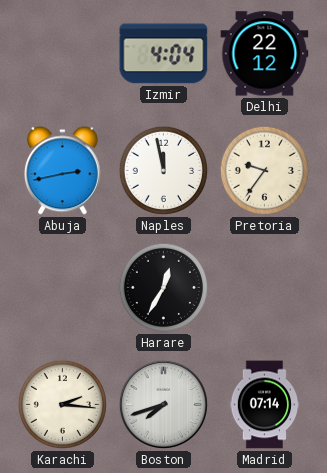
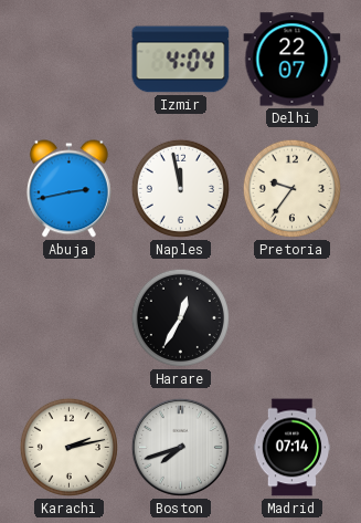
Delhi: 22:12 -> 22:07
Karachi: 2:16 -> 2:13
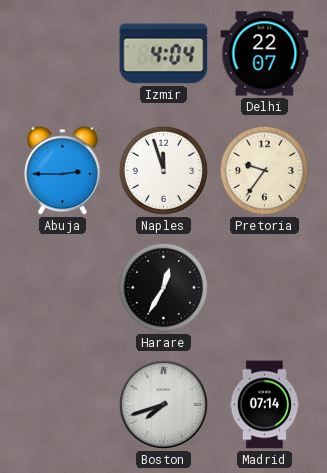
Abuja: 2:43 -> 2:45
Naples: 11:58 -> 11:57
Karachi: 2:13 -> none
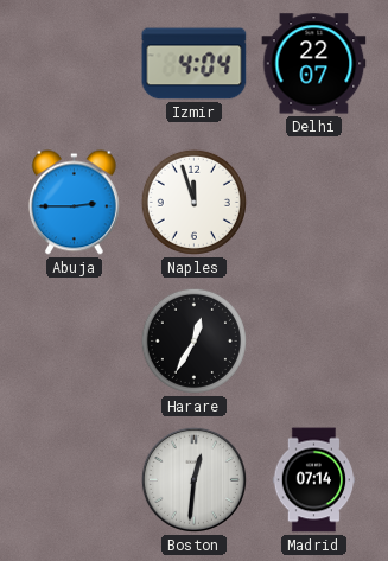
Pretoria: 9:36 -> none
Boston: 7:42 -> 12:31
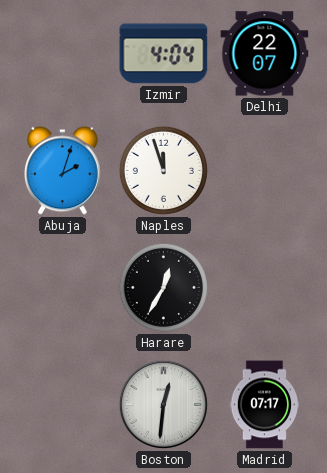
Abuja: 2:45 -> 2:03
Madrid: 07:14 -> 07:17
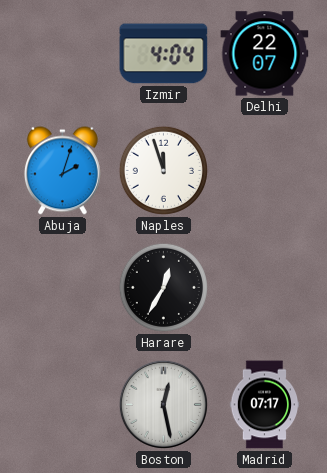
Boston: 12:31 -> 12:28
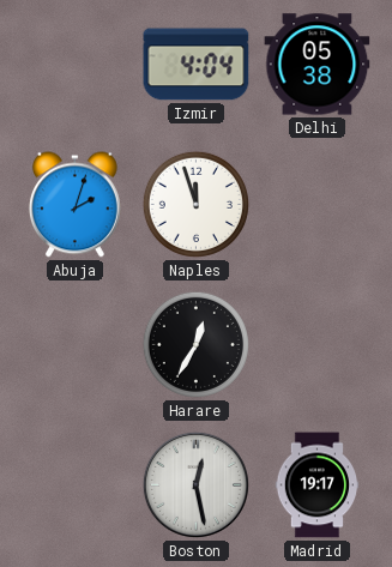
Delhi: 22:07 -> 05:38
Madrid: 07:17 -> 19:17
